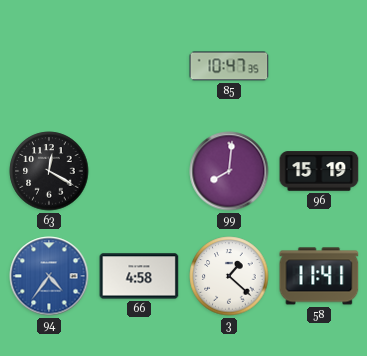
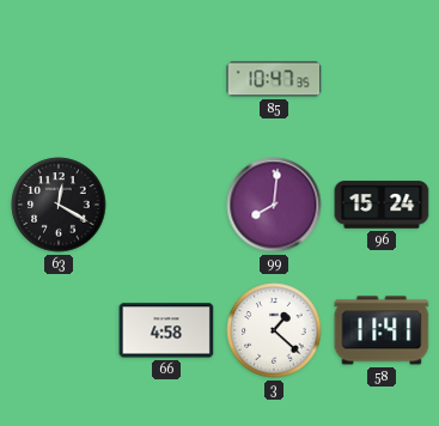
96: 15:19 -> 15:24
94: 4:36 -> none
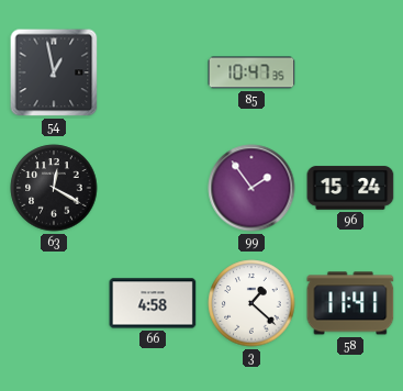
54: none -> 12:58
99: 8:01 -> 1:54
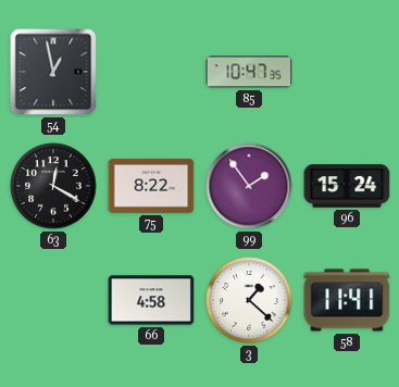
75: none -> 8:22
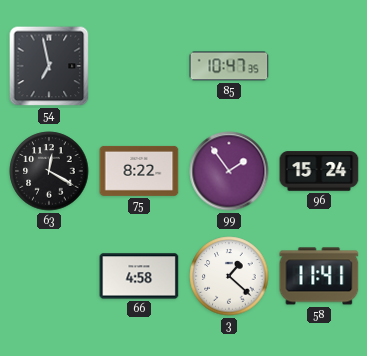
54: 12:58 -> 6:58
